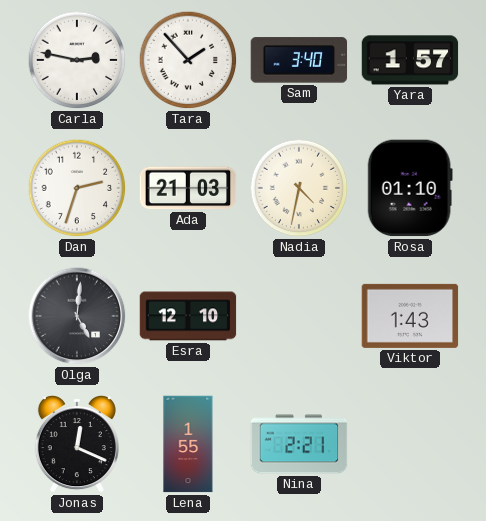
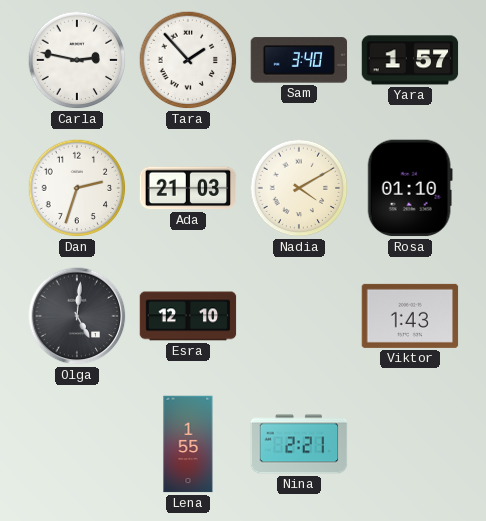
Nadia: 4:32 -> 4:10
Jonas: 12:19 -> none
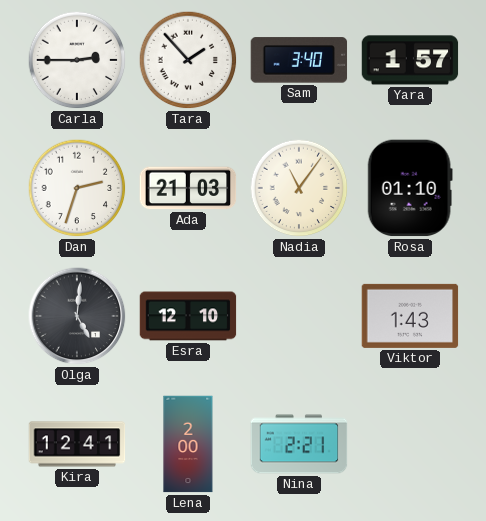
Carla: 2:47 -> 2:45
Nadia: 4:10 -> 11:06
Kira: none -> 12:41
Lena: 1:55 -> 2:00
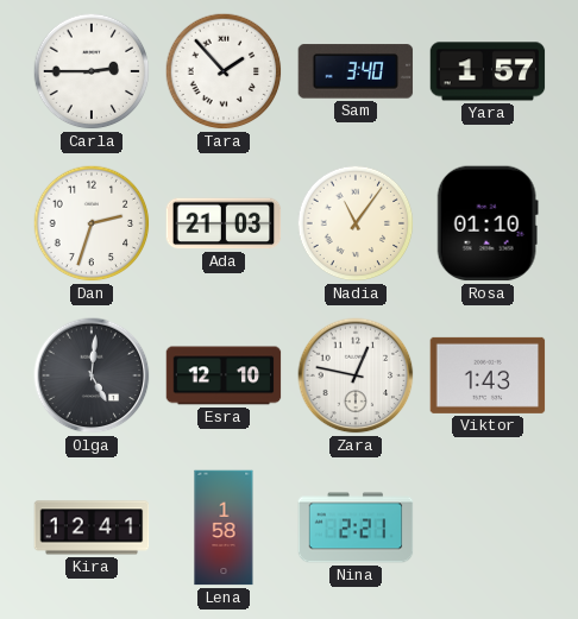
Zara: none -> 12:47
Lena: 2:00 -> 1:58
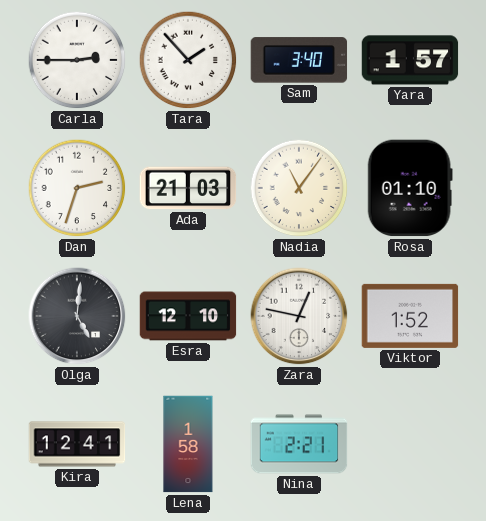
Viktor: 1:43 -> 1:52
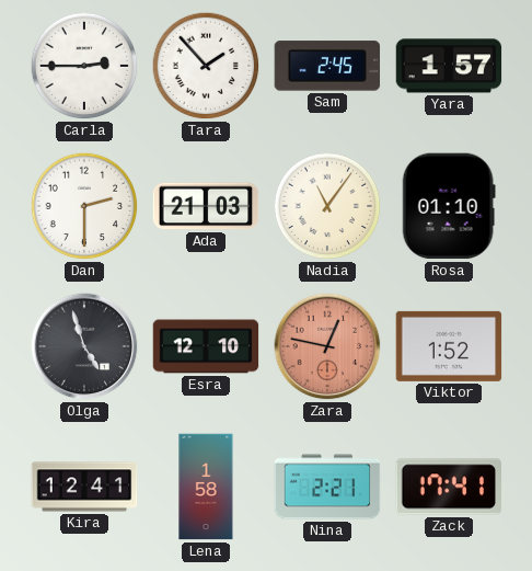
Sam: 3:40 -> 2:45
Dan: 2:33 -> 2:30
Olga: 5:01 -> 4:57
Zara dial: white -> salmon
Zack: none -> 17:41
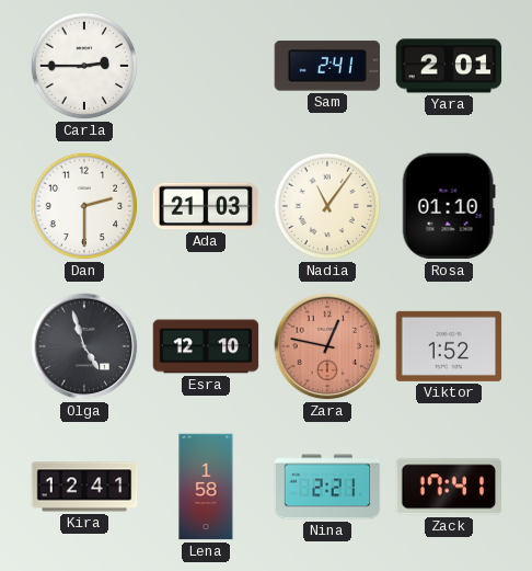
Tara: 1:53 -> none
Sam: 2:45 -> 2:41
Yara: 1:57 -> 2:01
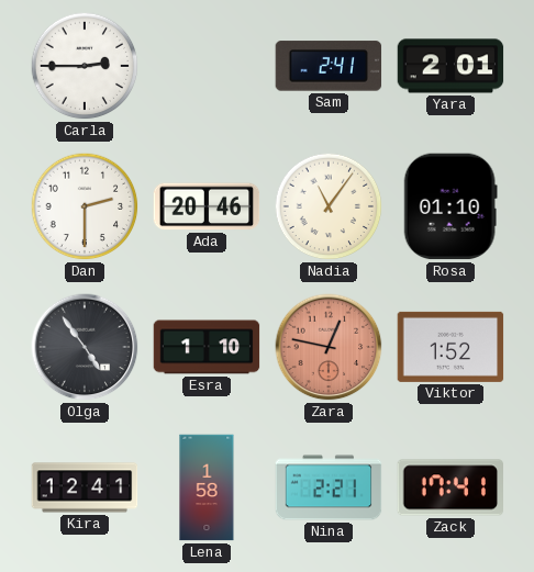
Ada: 21:03 -> 20:46
Olga: 4:57 -> 4:54
Esra: 12:10 -> 1:10
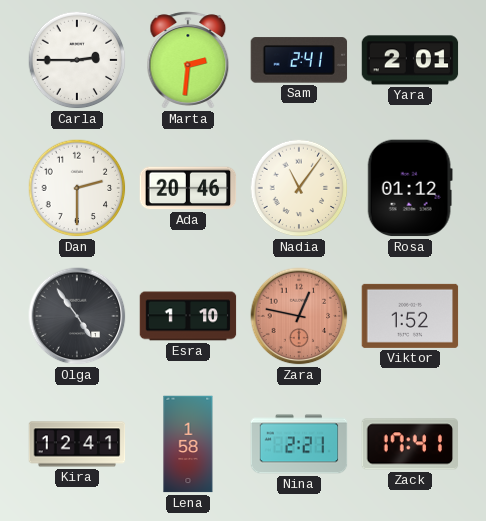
Marta: none -> 2:31
Rosa: 01:10 -> 01:12
